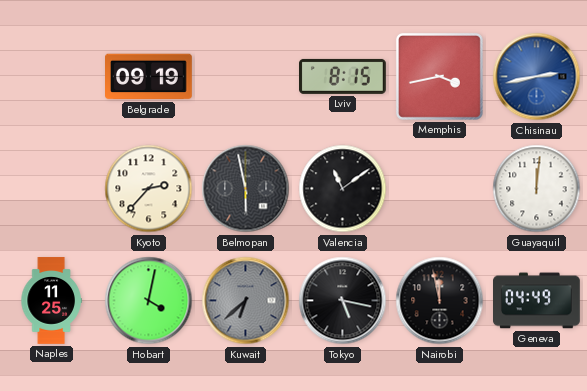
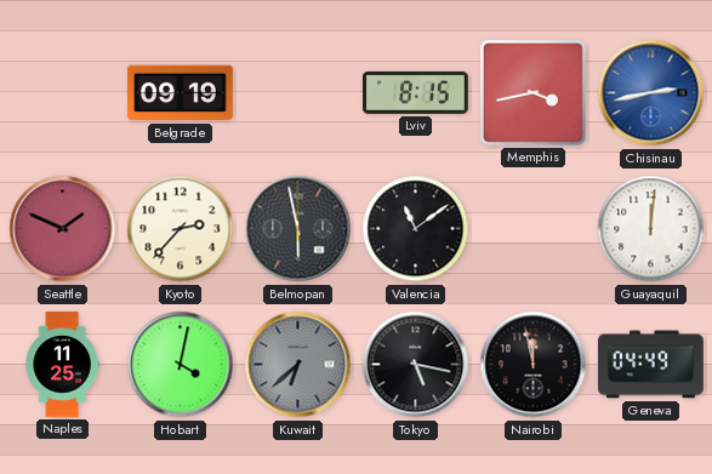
Seattle: none -> 1:49
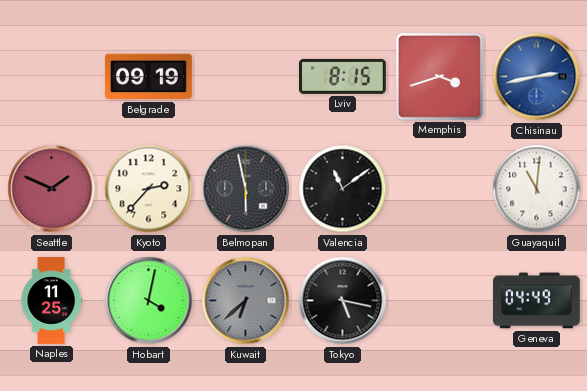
Memphis: 3:43 -> 3:42
Guayaquil: 12:01 -> 11:01
Nairobi: 11:58 -> none
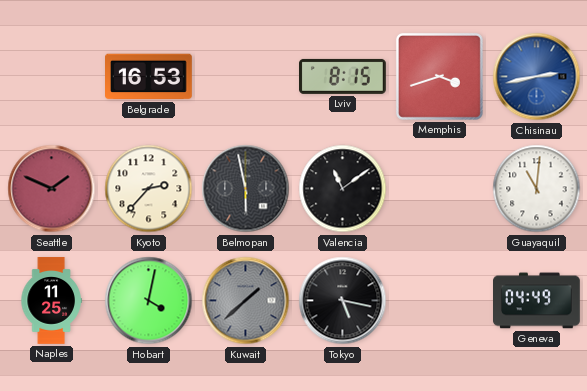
Belgrade: 09:19 -> 16:53
Kuwait: 6:38 -> 1:38
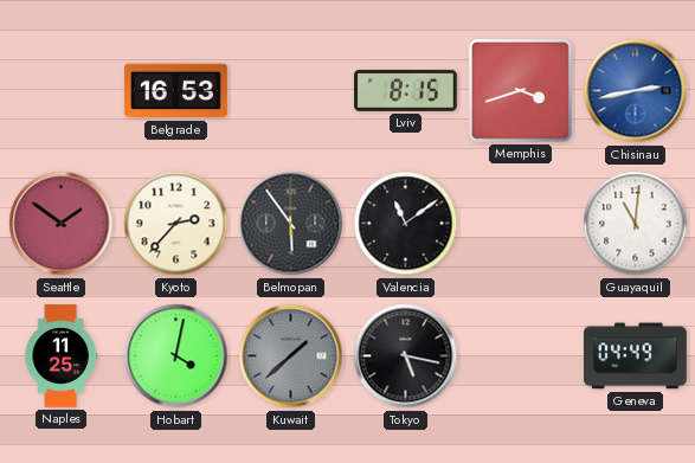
Seattle: 1:49 -> 1:51
Belmopan: 5:58 -> 5:54
